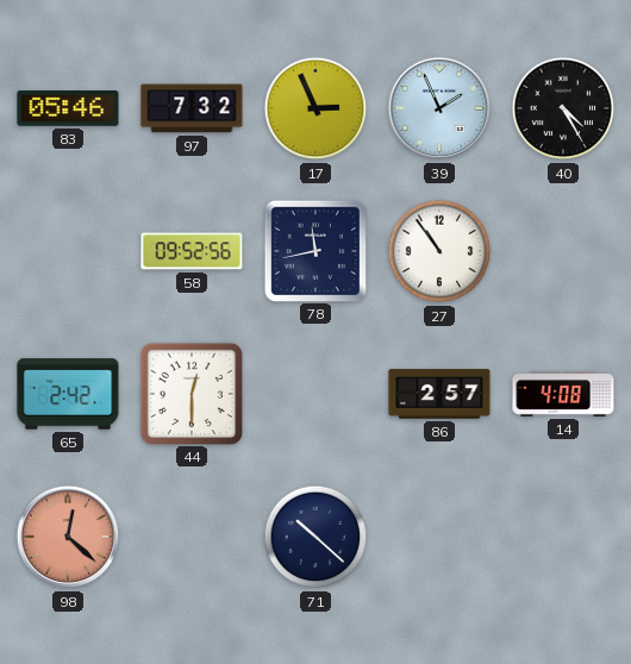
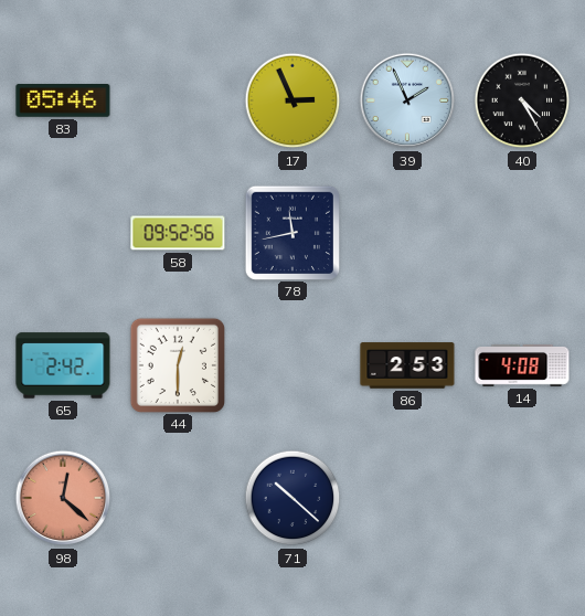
97: 7:32 -> none
27: 10:54 -> none
86: 2:57 -> 2:53
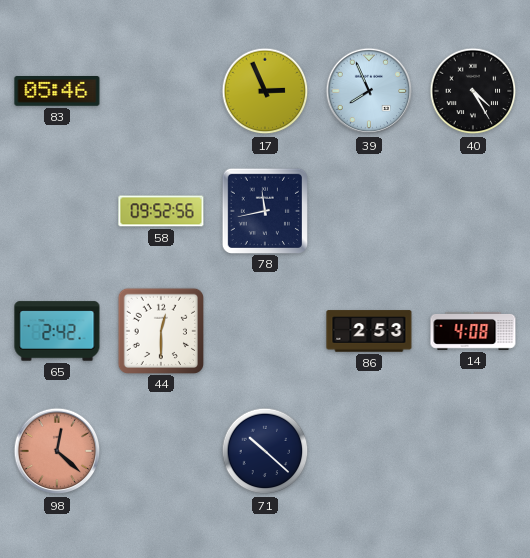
39: 1:56 -> 7:56
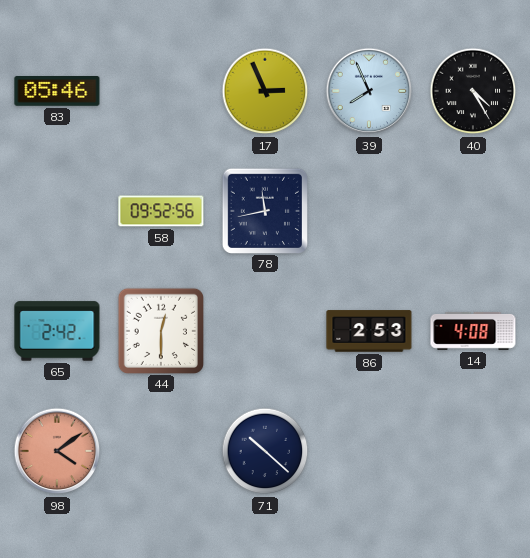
98: 12:22 -> 4:09
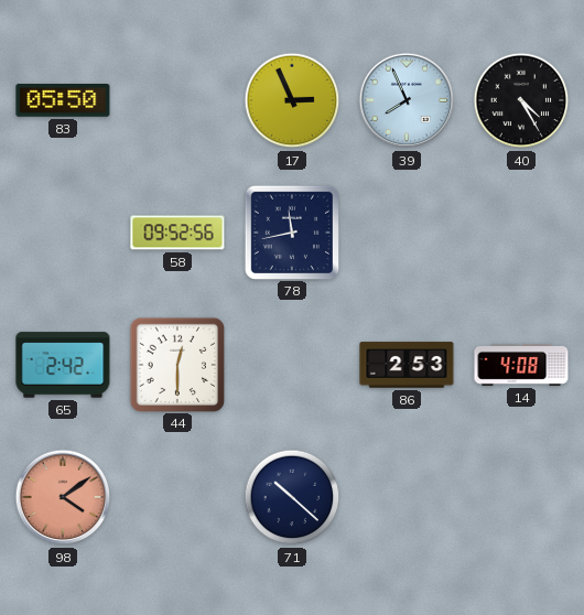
83: 05:46 -> 05:50
